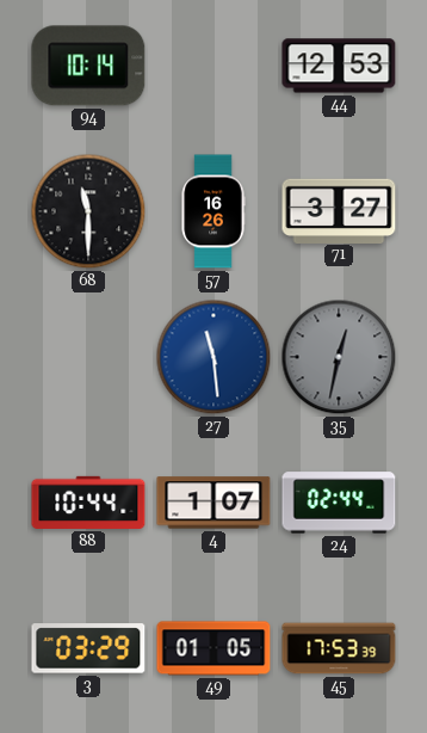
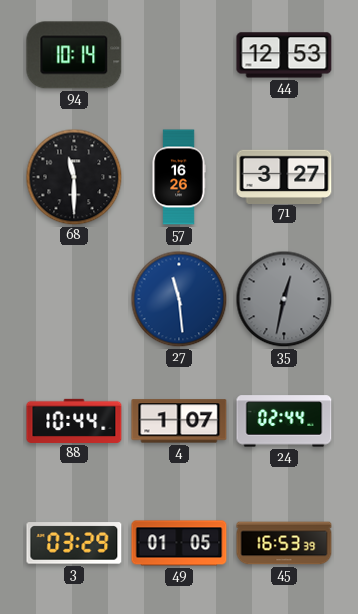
45: 17:53 -> 16:53
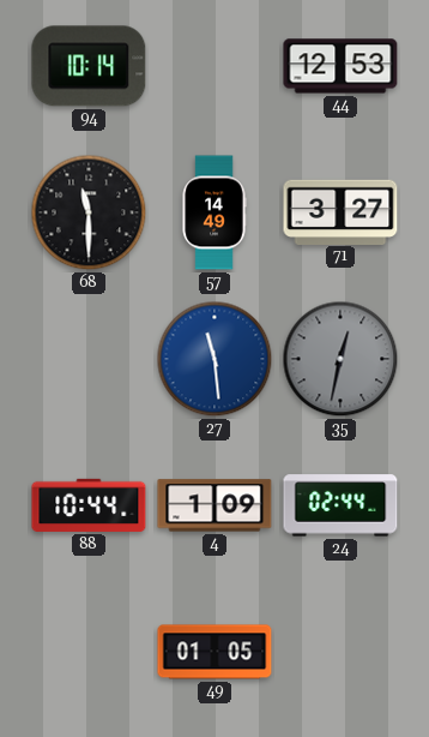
57: 16:26 -> 14:49
4: 1:07 -> 1:09
3: 03:29 -> none
45: 16:53 -> none
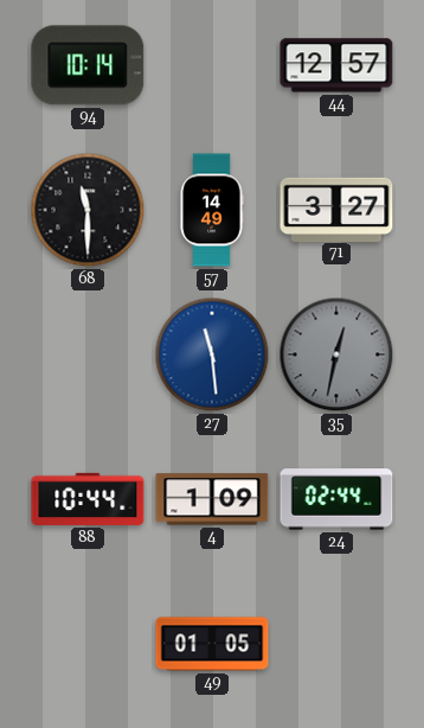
44: 12:53 -> 12:57
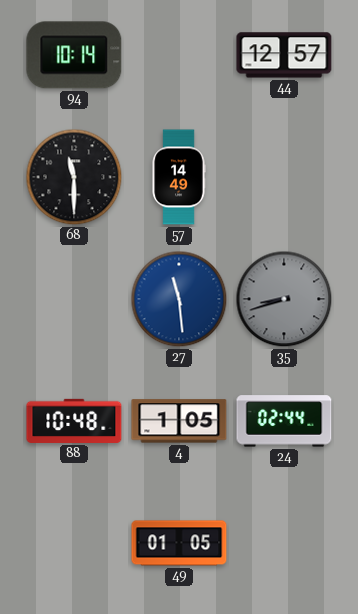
71: 3:27 -> none
35: 12:32 -> 8:42
88: 10:44 -> 10:48
4: 1:09 -> 1:05
